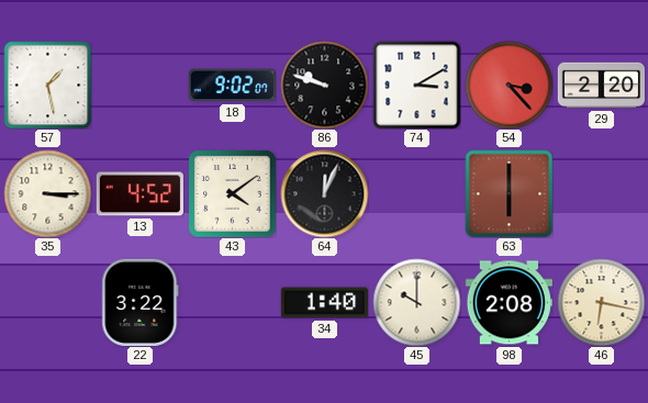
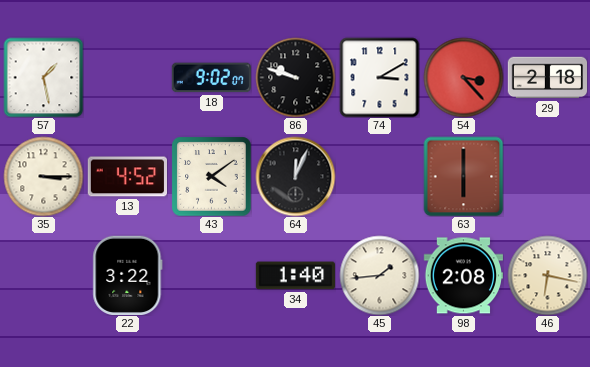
29: 2:20 -> 2:18
45: 10:00 -> 1:44
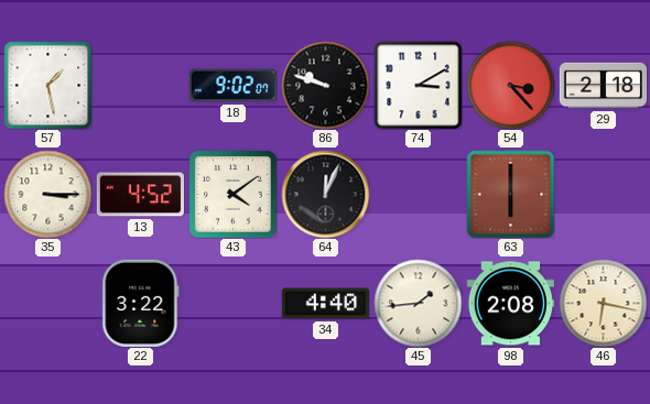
34: 1:40 -> 4:40
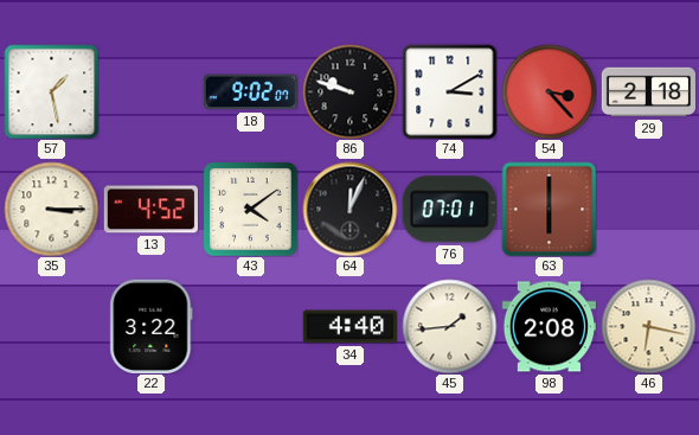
76: none -> 07:01
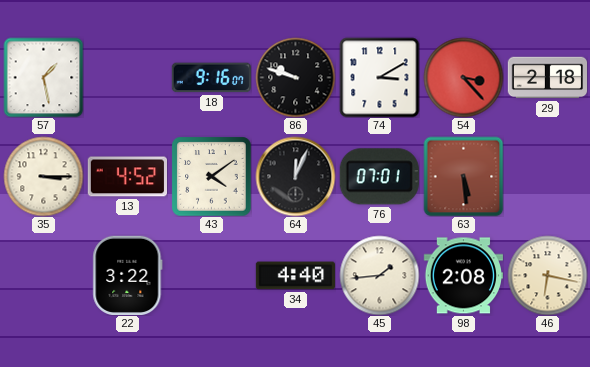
18: 9:02 -> 9:16
63: 6:00 -> 5:29
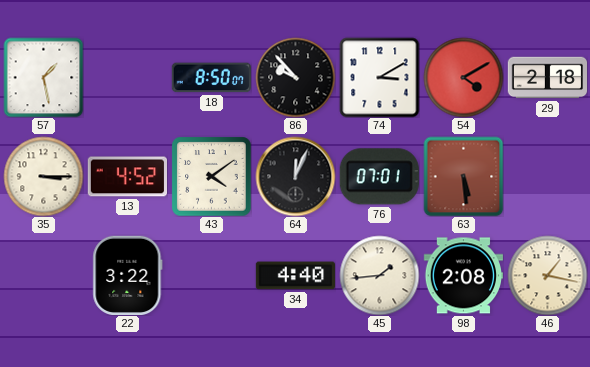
18: 9:16 -> 8:50
86: 9:48 -> 9:53
54: 3:23 -> 4:10
46: 6:17 -> 1:17
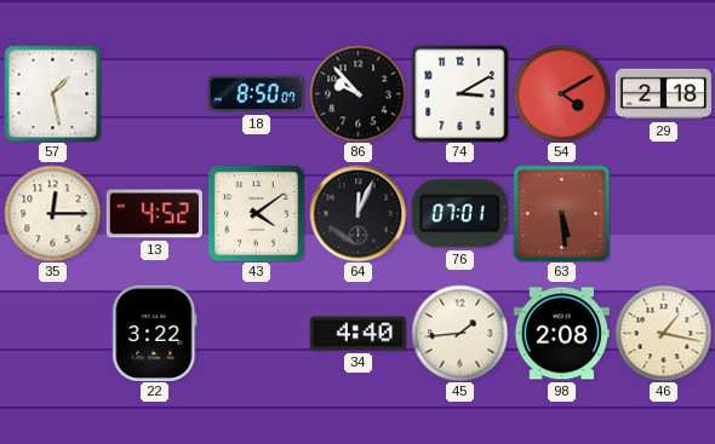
35: 3:15 -> 12:15
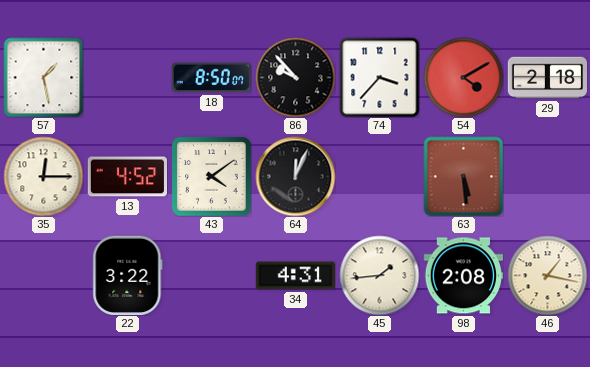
74: 3:10 -> 3:37
76: 07:01 -> none
34: 4:40 -> 4:31
